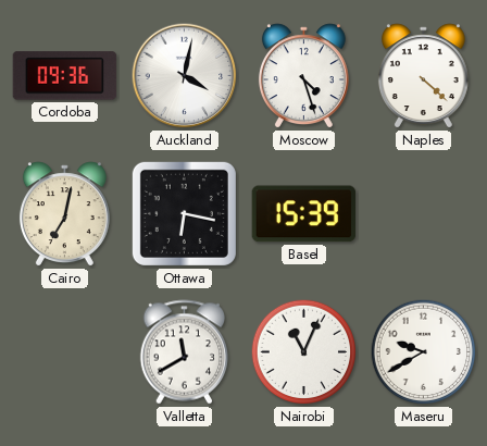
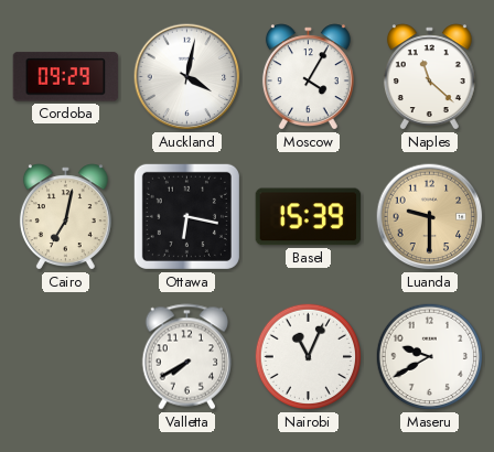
Cordoba: 09:36 -> 09:29
Moscow: 4:27 -> 4:05
Naples: 4:22 -> 11:22
Luanda: none -> 9:30
Valletta: 11:40 -> 7:40
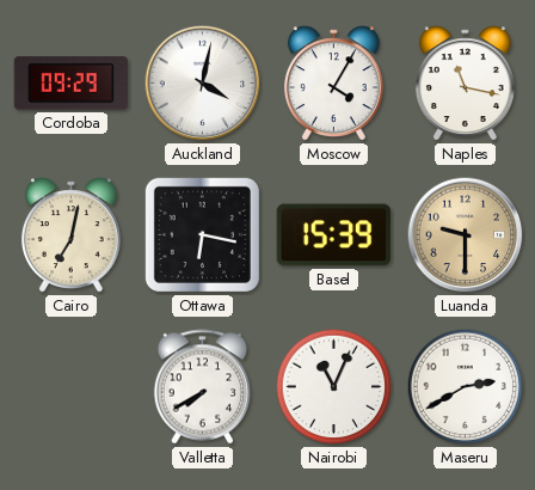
Naples: 11:22 -> 11:17
Maseru: 9:40 -> 2:40
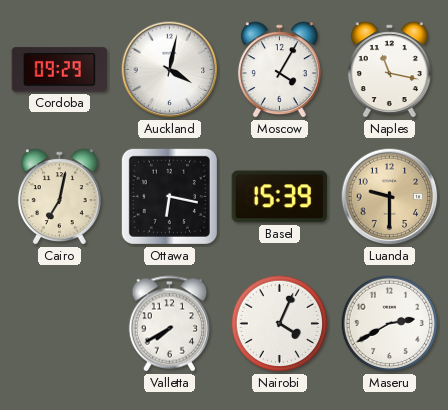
Nairobi: 11:04 -> 4:04
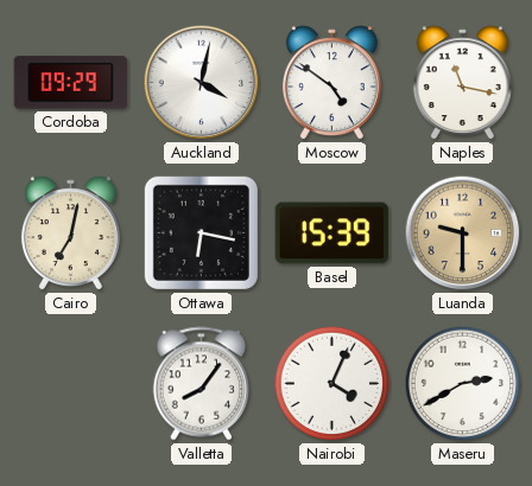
Moscow: 4:05 -> 4:51
Valletta: 7:40 -> 8:06
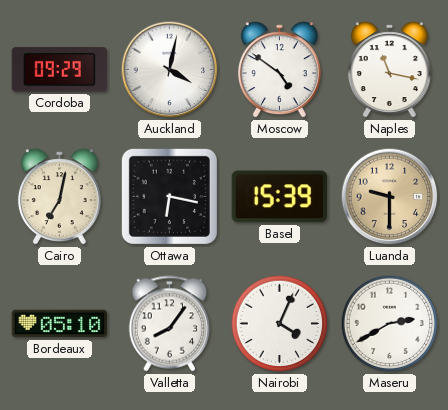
Bordeaux: none -> 05:10
